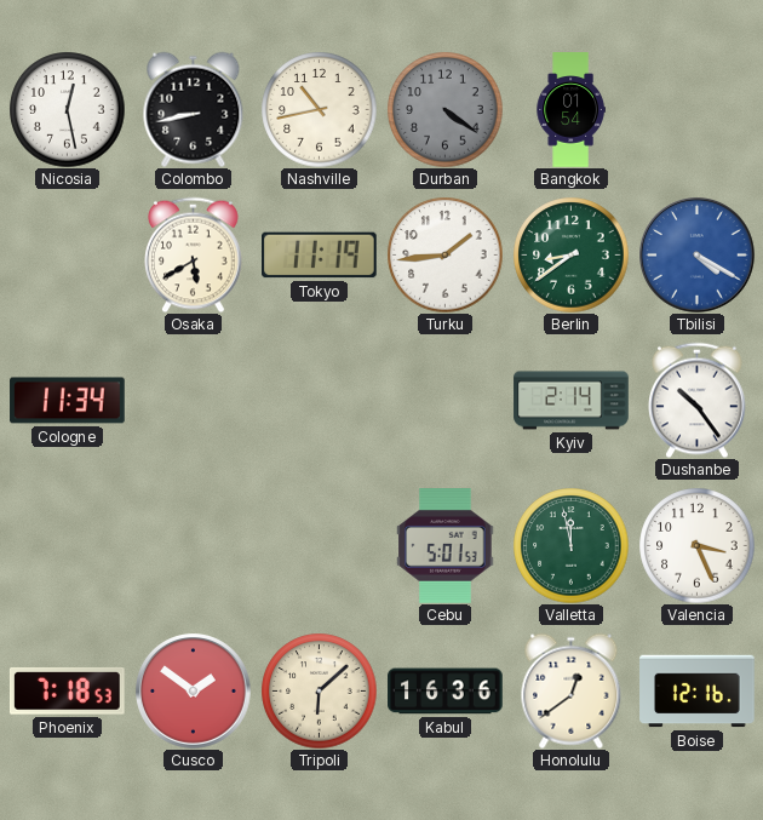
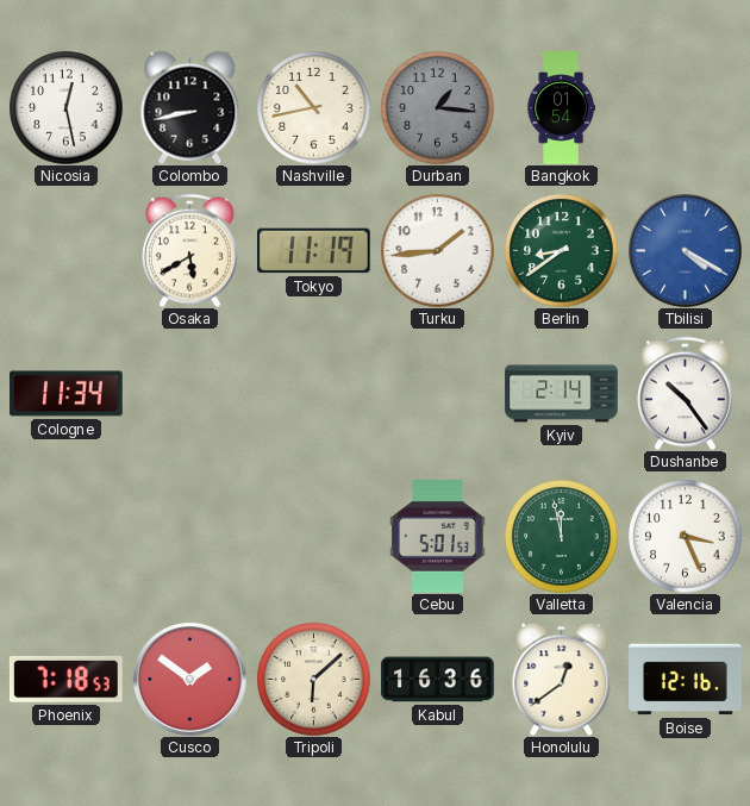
Durban: 4:21 -> 1:16
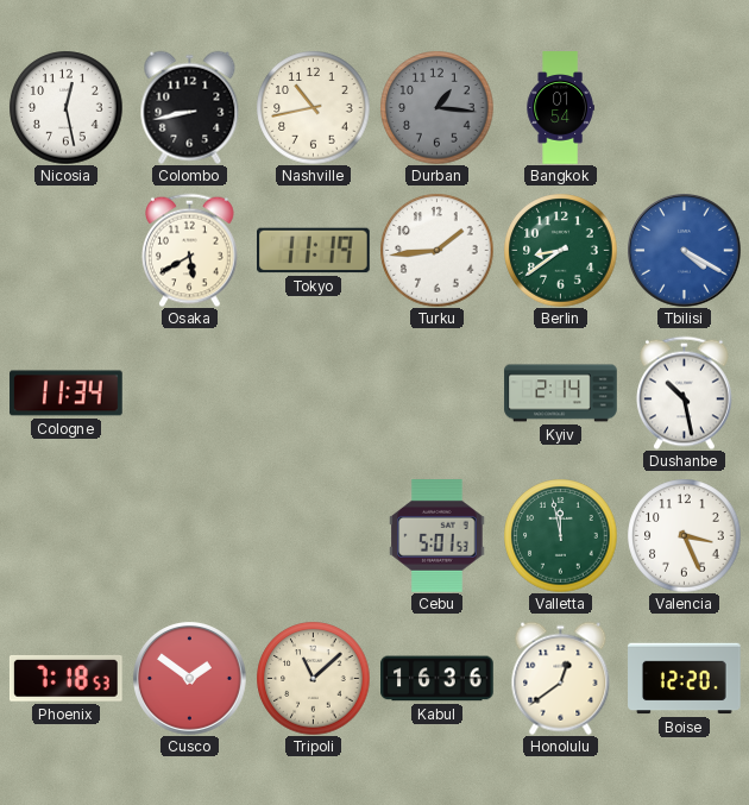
Dushanbe: 10:24 -> 10:28
Tripoli: 6:08 -> 11:08
Boise: 12:16 -> 12:20
